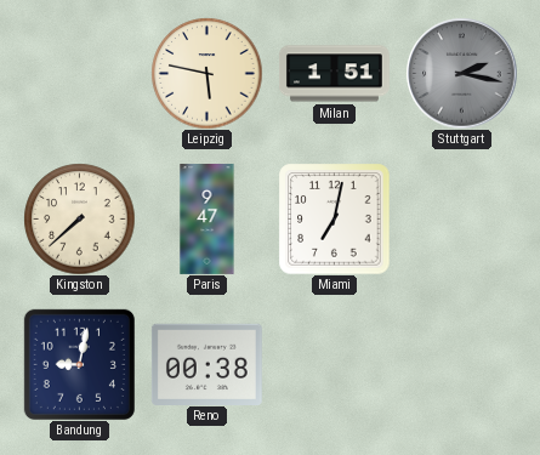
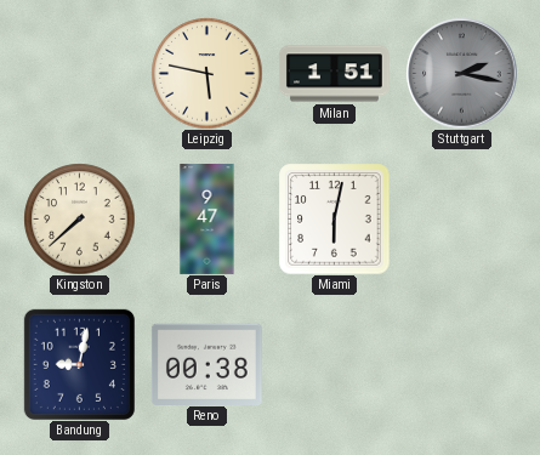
Miami: 7:02 -> 6:02
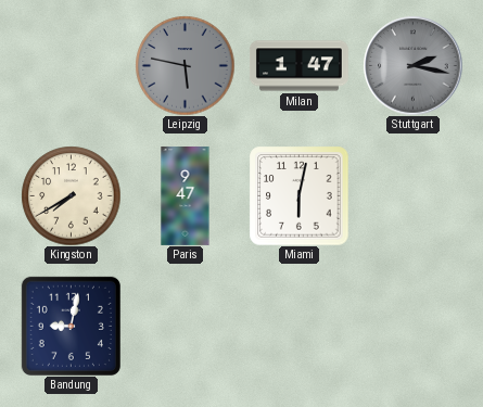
Leipzig dial: cream -> grey
Milan: 1:51 -> 1:47
Kingston: 7:38 -> 7:40
Reno: 00:38 -> none
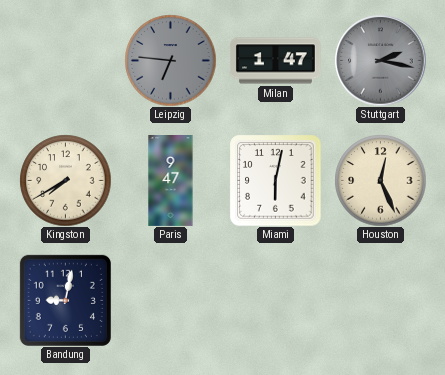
Leipzig: 5:47 -> 6:46
Houston: none -> 12:26
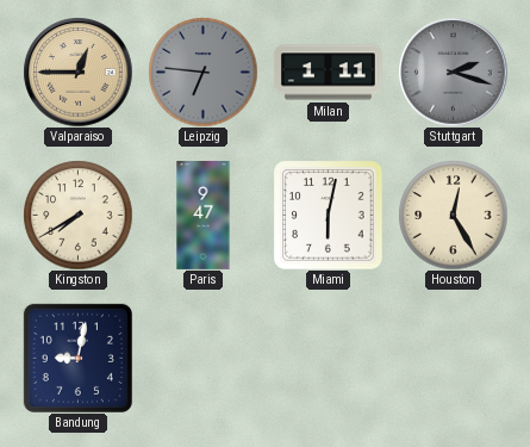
Valparaiso: none -> 12:45
Milan: 1:47 -> 1:11
Stuttgart: 2:17 -> 2:18
Houston: 12:26 -> 12:25
